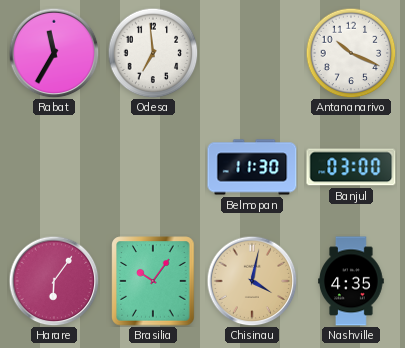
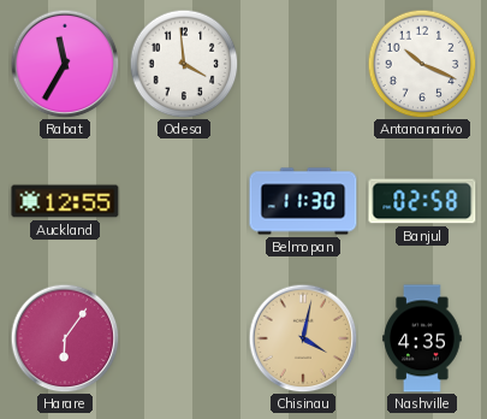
Odesa: 6:59 -> 3:59
Auckland: none -> 12:55
Banjul: 03:00 -> 02:58
Brasilia: 10:06 -> none
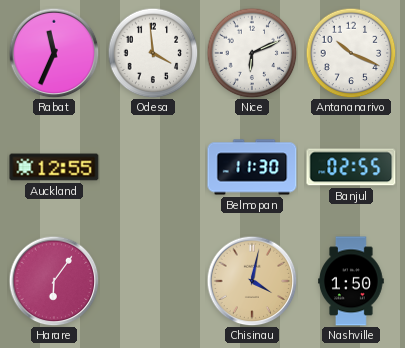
Rabat: 11:35 -> 11:34
Nice: none -> 6:11
Banjul: 02:58 -> 02:55
Nashville: 4:35 -> 1:50
